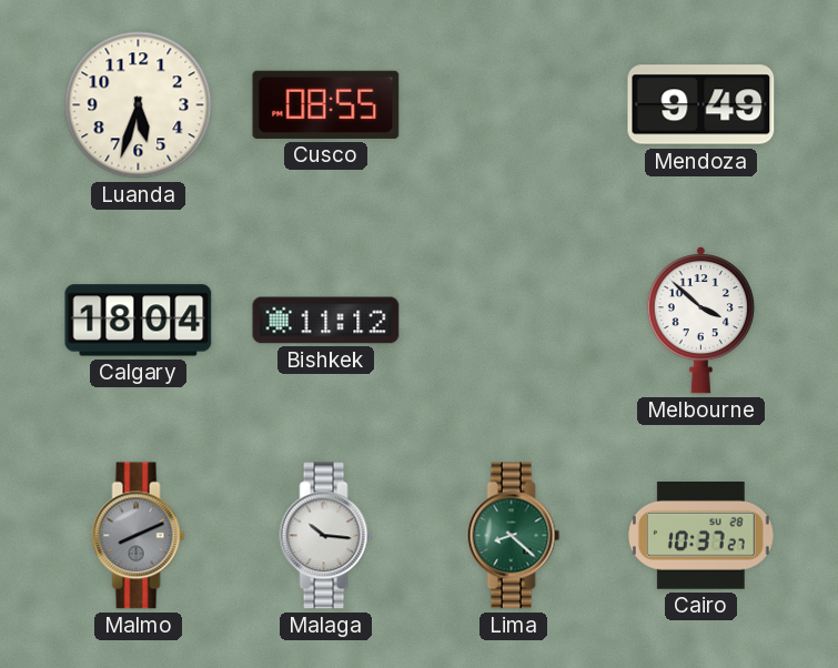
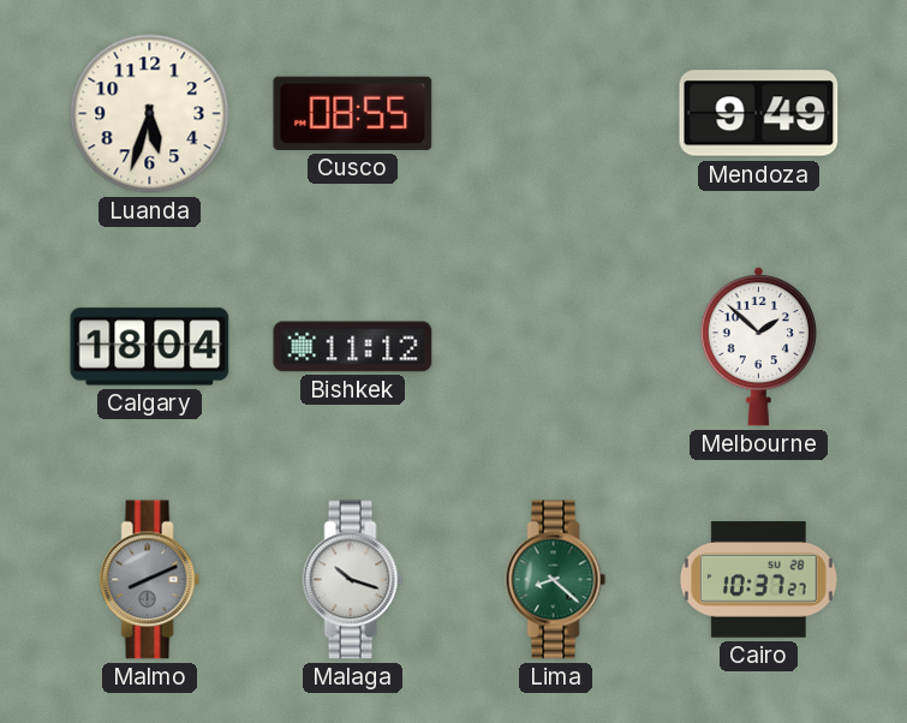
Melbourne: 3:52 -> 1:52
Malaga: 10:16 -> 10:18
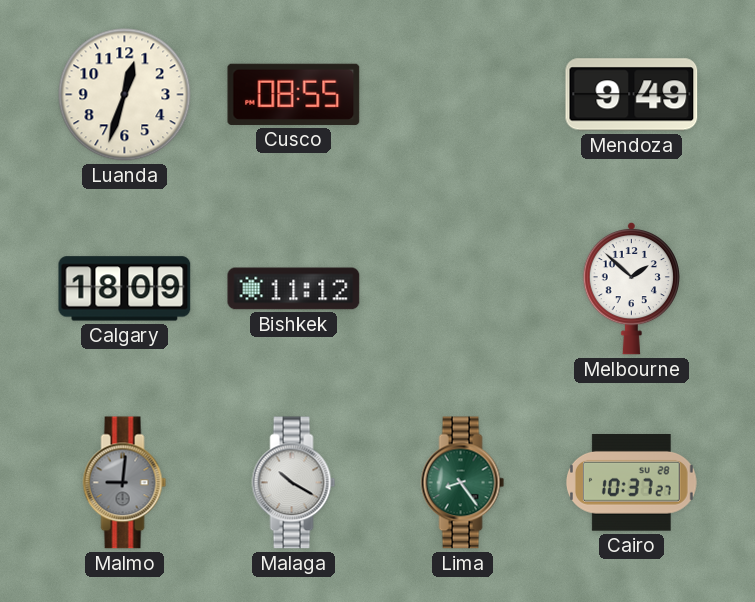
Luanda: 5:33 -> 12:33
Calgary: 18:04 -> 18:09
Malmo: 8:11 -> 9:01
Malaga: 10:18 -> 10:20
Lima: 8:22 -> 8:24
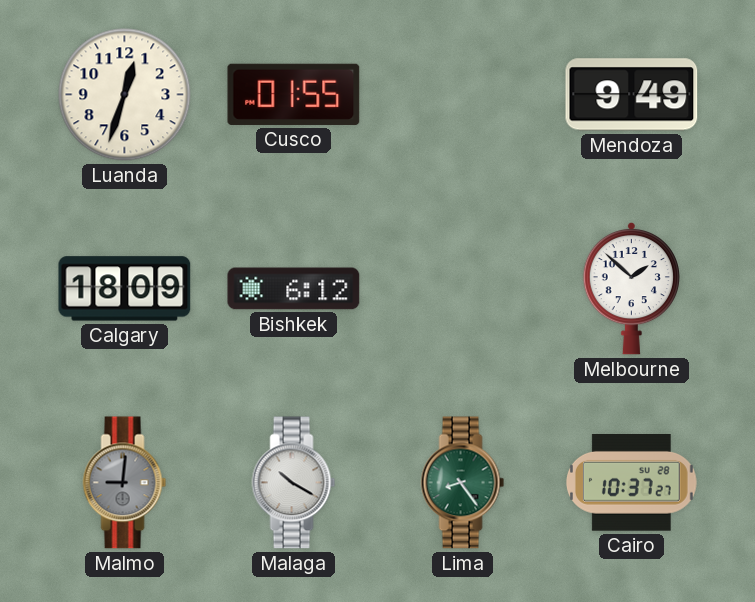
Cusco: 08:55 -> 01:55
Bishkek: 11:12 -> 6:12
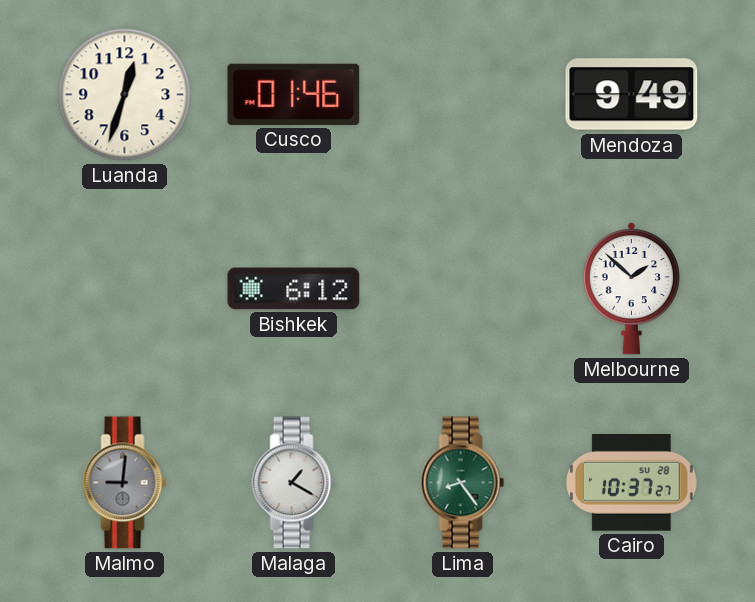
Cusco: 01:55 -> 01:46
Calgary: 18:09 -> none
Malaga: 10:20 -> 1:20
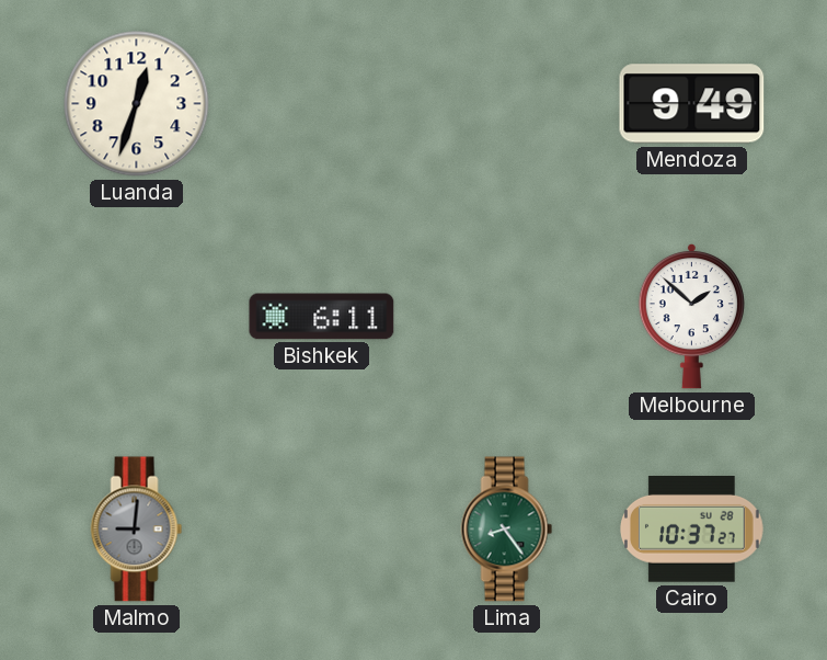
Cusco: 01:46 -> none
Bishkek: 6:12 -> 6:11
Malaga: 1:20 -> none
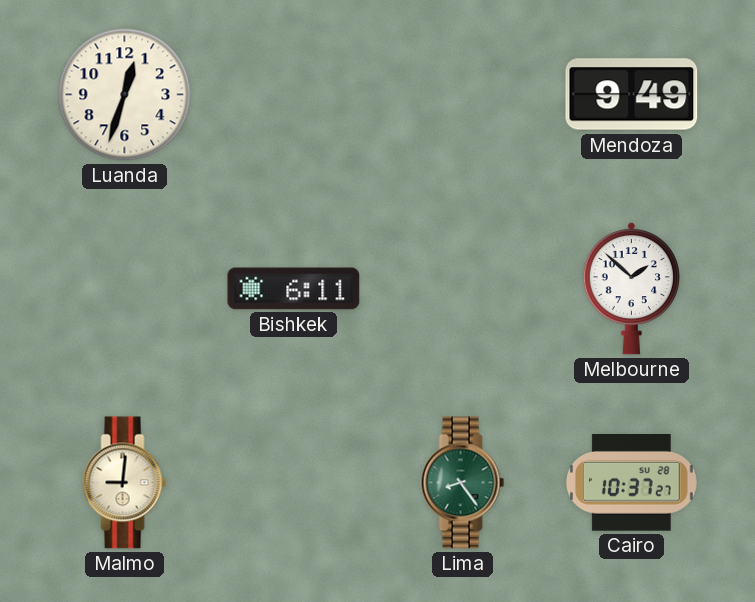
Malmo dial: grey -> cream
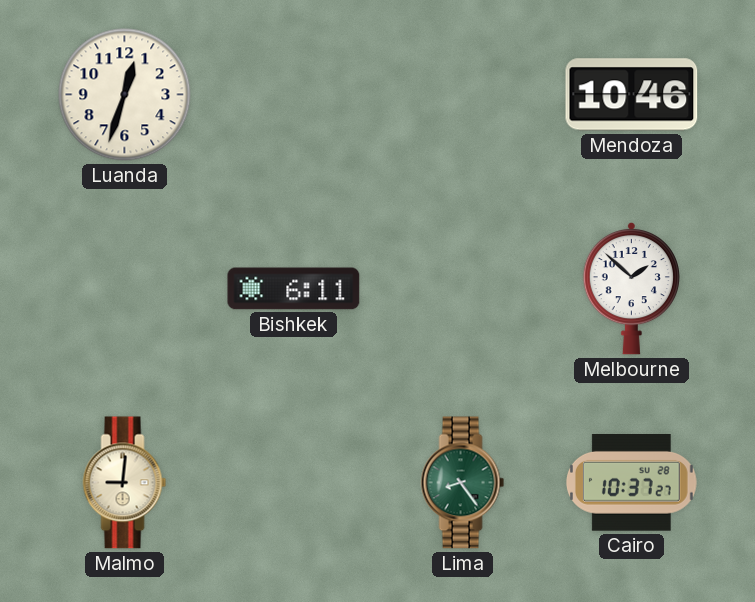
Mendoza: 9:49 -> 10:46
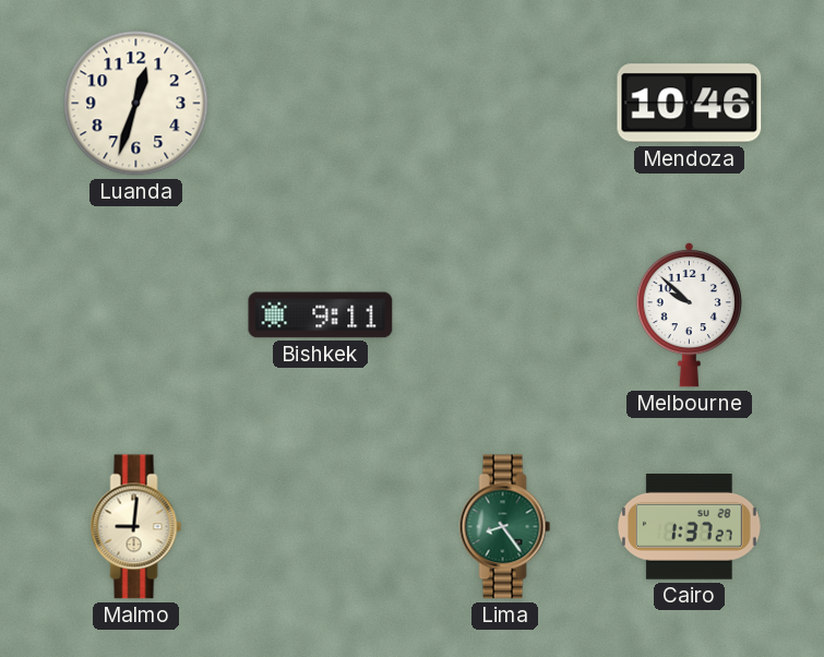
Bishkek: 6:11 -> 9:11
Melbourne: 1:52 -> 9:52
Cairo: 10:37 -> 1:37
